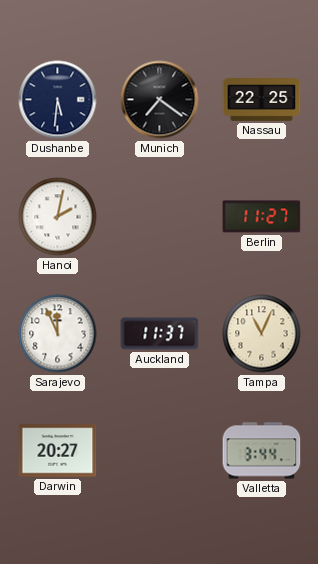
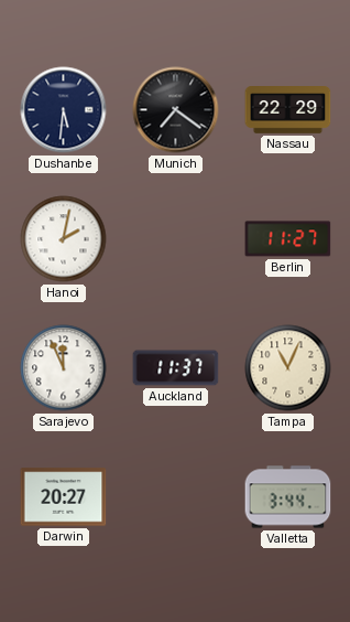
Nassau: 22:25 -> 22:29
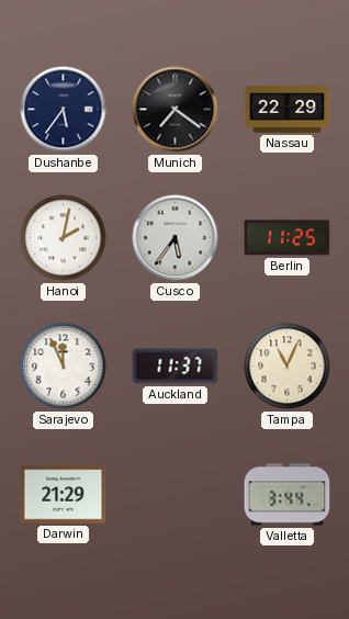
Dushanbe: 5:31 -> 5:36
Cusco: none -> 5:36
Berlin: 11:27 -> 11:25
Darwin: 20:27 -> 21:29
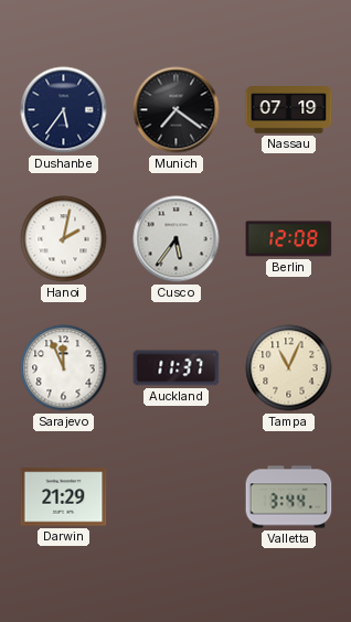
Nassau: 22:29 -> 07:19
Berlin: 11:25 -> 12:08
